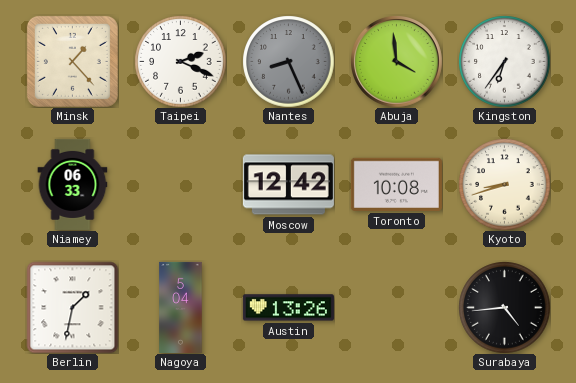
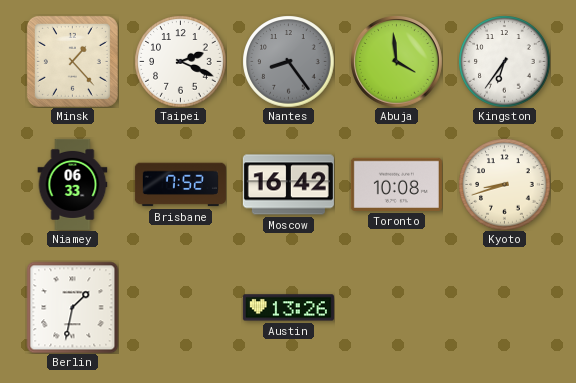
Nantes: 8:26 -> 8:24
Brisbane: none -> 7:52
Moscow: 12:42 -> 16:42
Nagoya: 5:04 -> none
Surabaya: 4:44 -> none
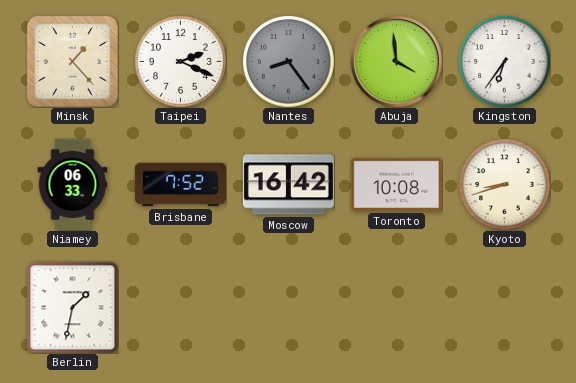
Austin: 13:26 -> none
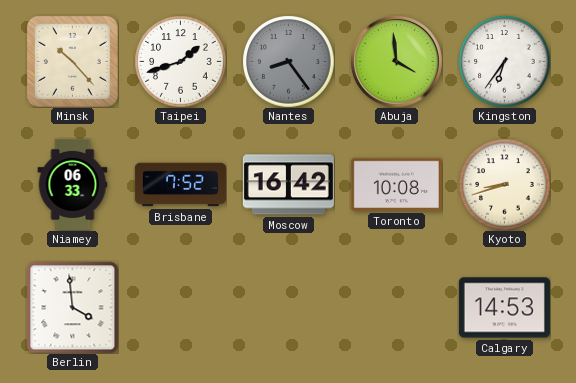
Minsk: 1:23 -> 10:23
Taipei: 2:19 -> 1:42
Berlin: 1:32 -> 3:59
Calgary: none -> 14:53
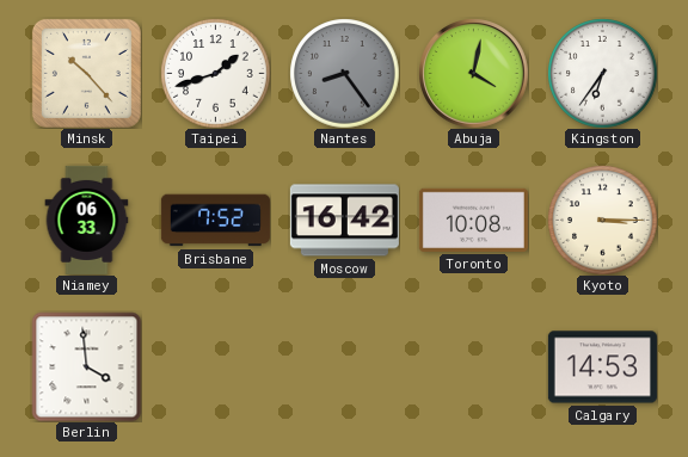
Abuja: 3:59 -> 4:02
Kyoto: 8:42 -> 3:15
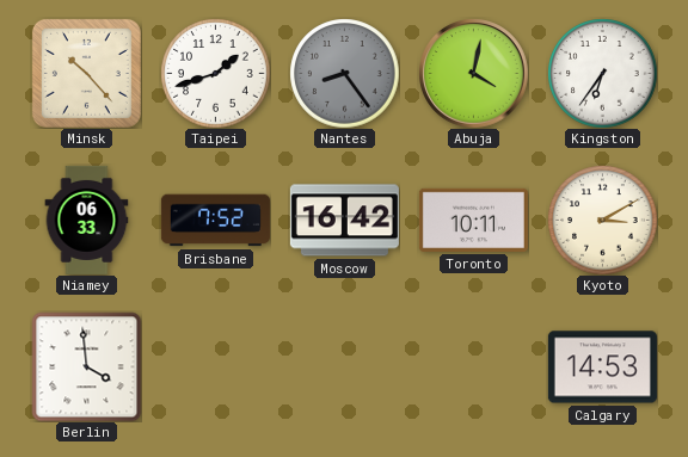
Toronto: 10:08 -> 10:11
Kyoto: 3:15 -> 3:10
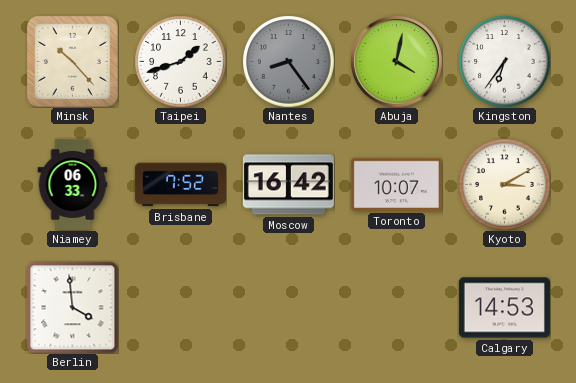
Toronto: 10:11 -> 10:07
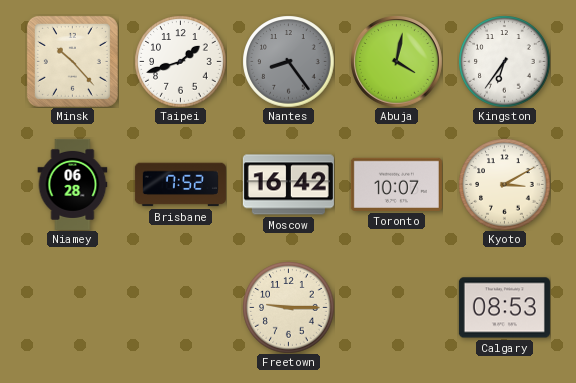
Niamey: 06:33 -> 06:28
Berlin: 3:59 -> none
Freetown: none -> 9:15
Calgary: 14:53 -> 08:53
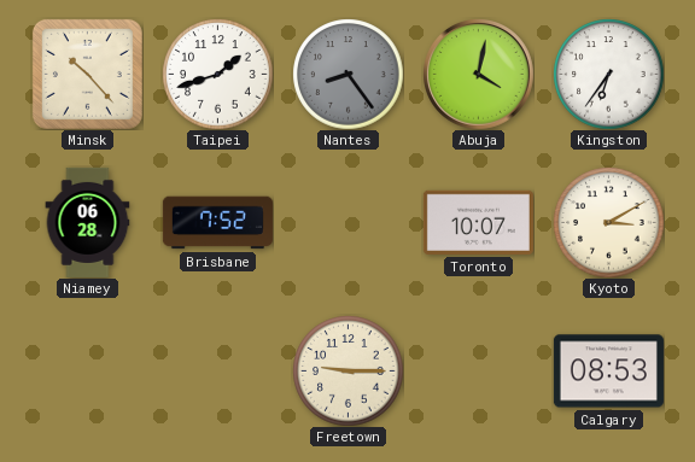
Moscow: 16:42 -> none
